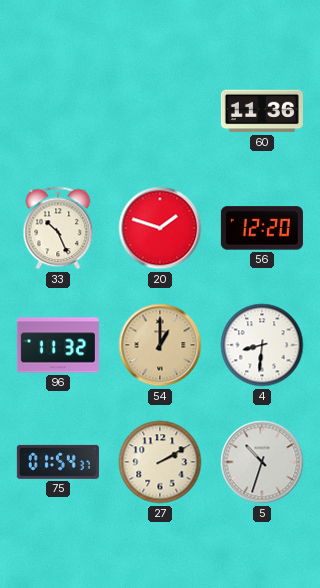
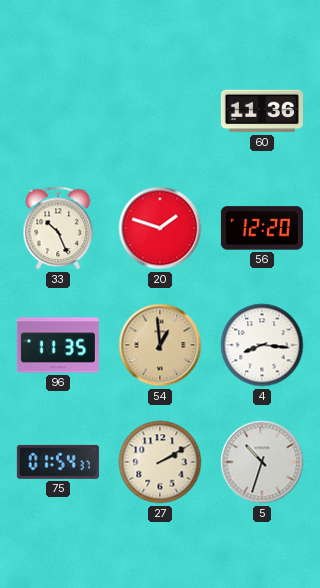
96: 11:32 -> 11:35
54: 1:00 -> 12:59
4: 8:31 -> 8:16
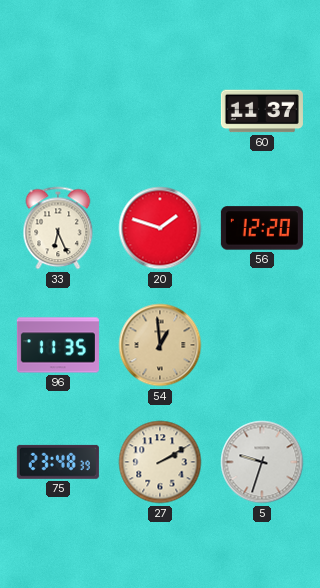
60: 11:36 -> 11:37
33: 10:26 -> 6:26
4: 8:16 -> none
75: 01:54 -> 23:48
5: 10:33 -> 9:33
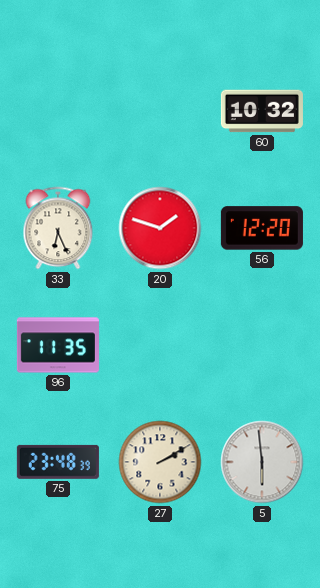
60: 11:37 -> 10:32
54: 12:59 -> none
5: 9:33 -> 5:59
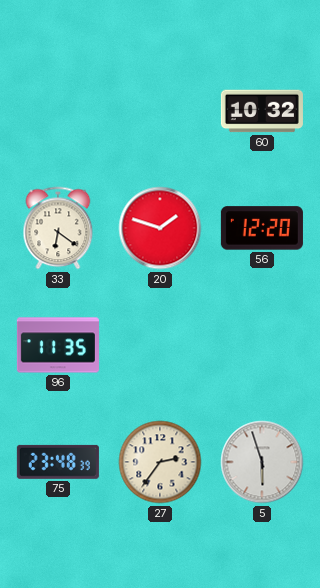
33: 6:26 -> 6:21
27: 2:10 -> 2:36
5: 5:59 -> 5:57
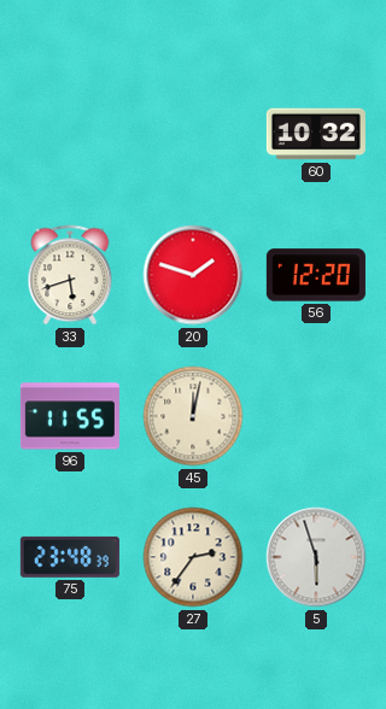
33: 6:21 -> 5:42
96: 11:35 -> 11:55
45: none -> 12:02
